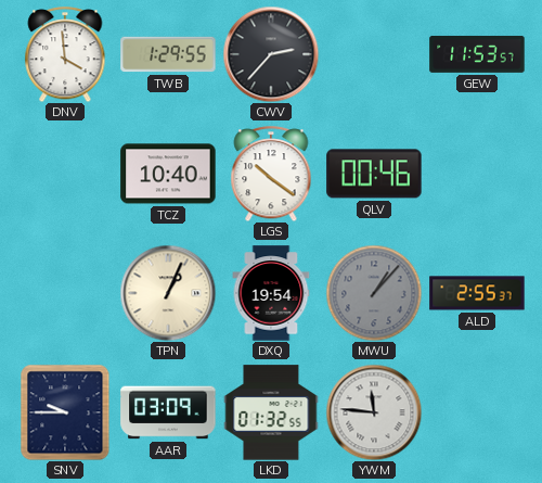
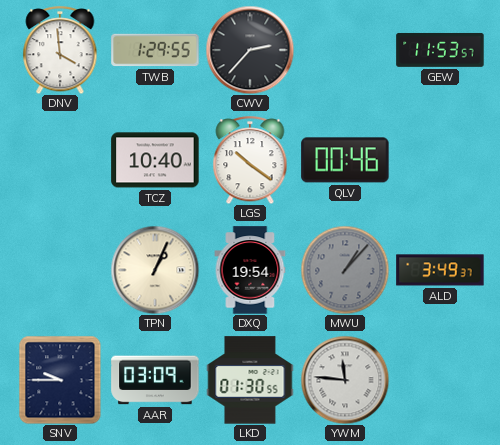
ALD: 2:55 -> 3:49
LKD: 01:32 -> 01:30
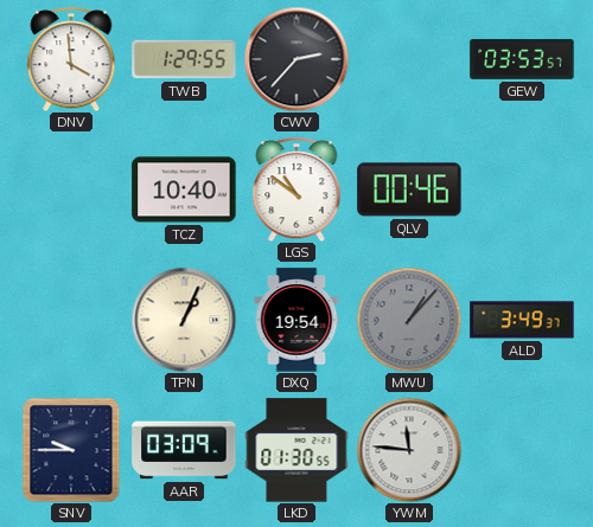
GEW: 11:53 -> 03:53
LGS: 10:21 -> 10:51
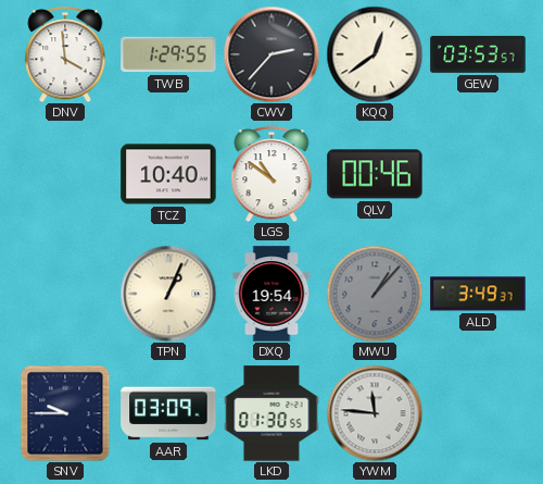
KQQ: none -> 12:39
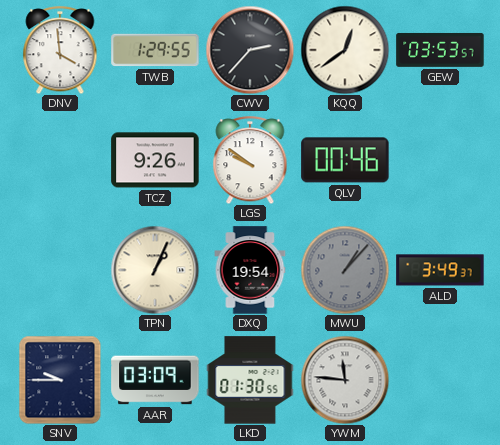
TCZ: 10:40 -> 9:26
LGS: 10:51 -> 9:51
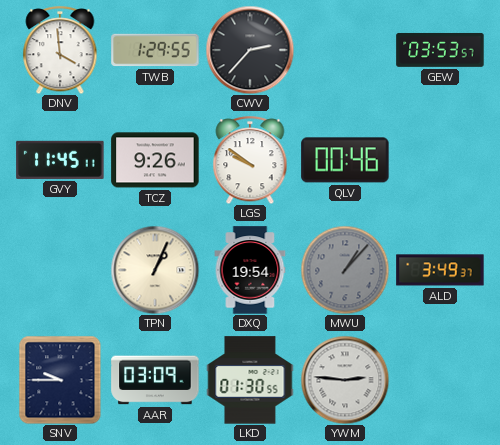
KQQ: 12:39 -> none
GVY: none -> 11:45
YWM: 11:46 -> 2:46
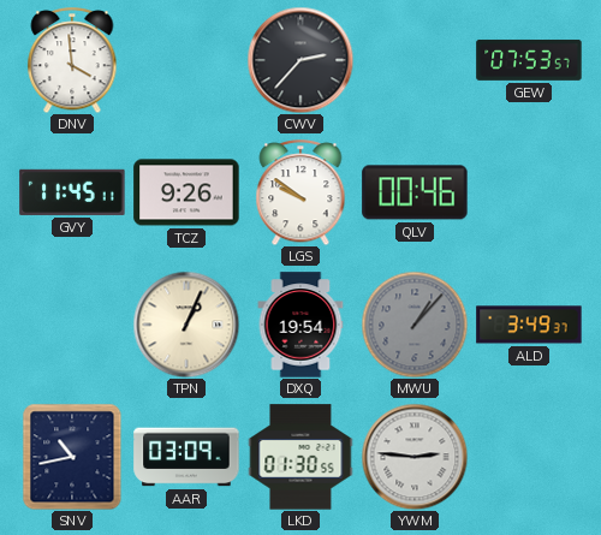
TWB: 1:29 -> none
GEW: 03:53 -> 07:53
SNV: 9:45 -> 10:43
